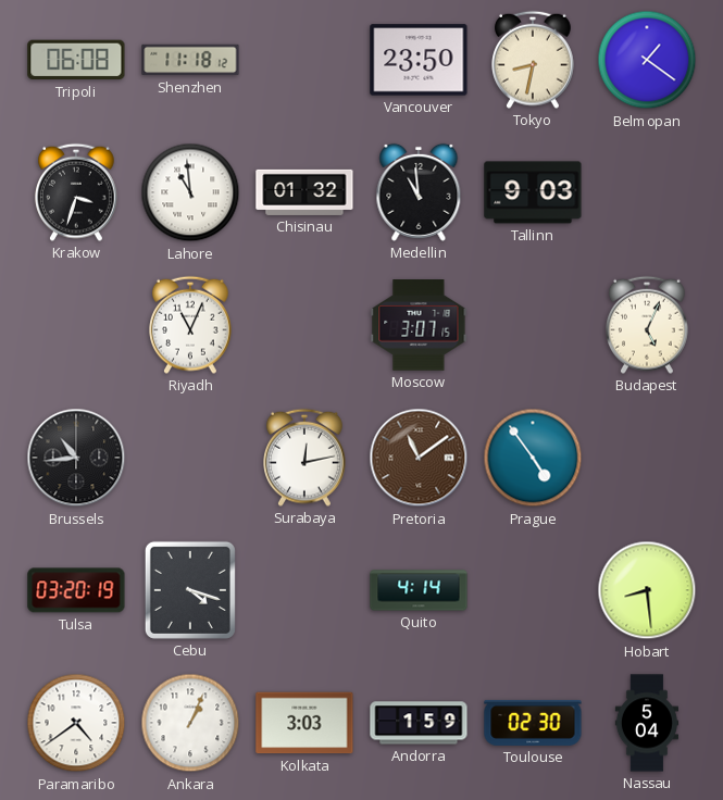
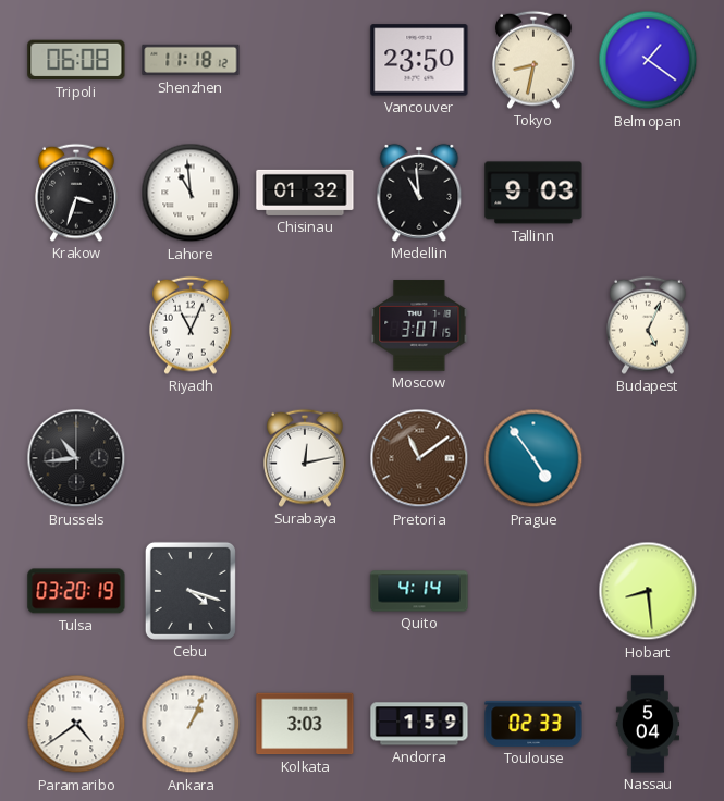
Toulouse: 02:30 -> 02:33
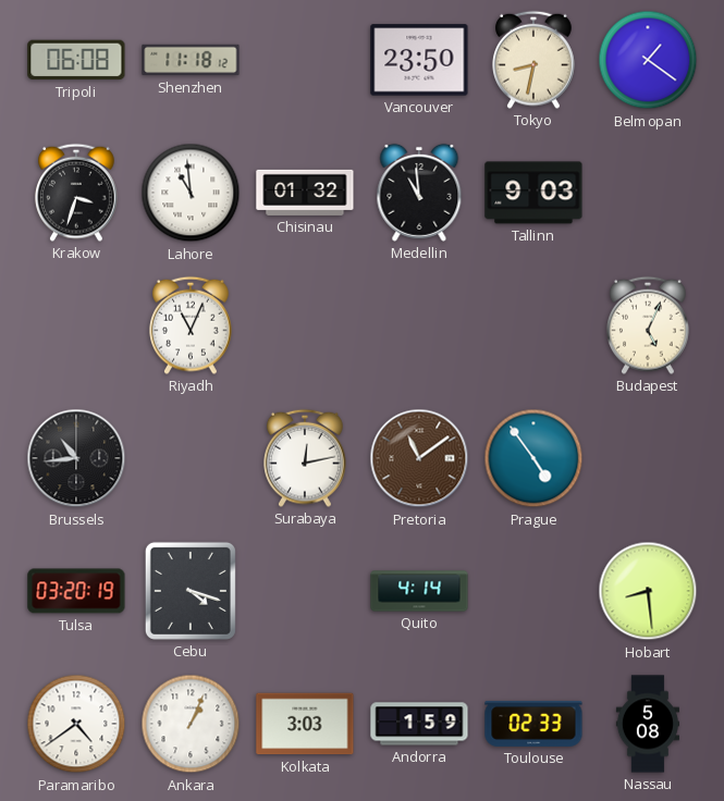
Moscow: 3:07 -> none
Nassau: 5:04 -> 5:08
